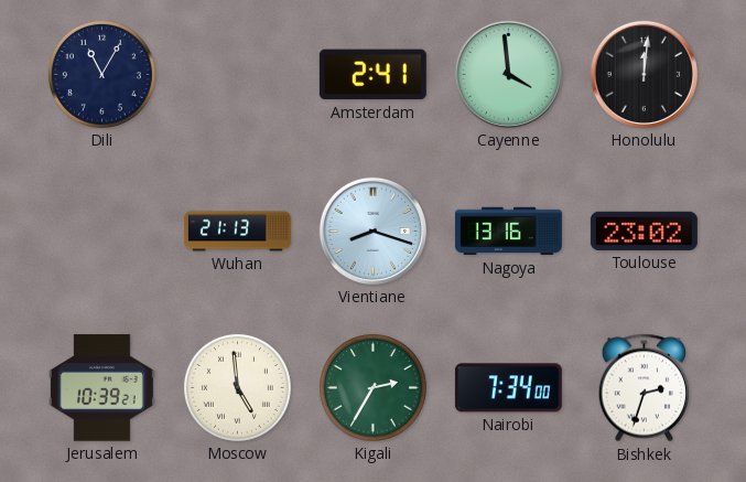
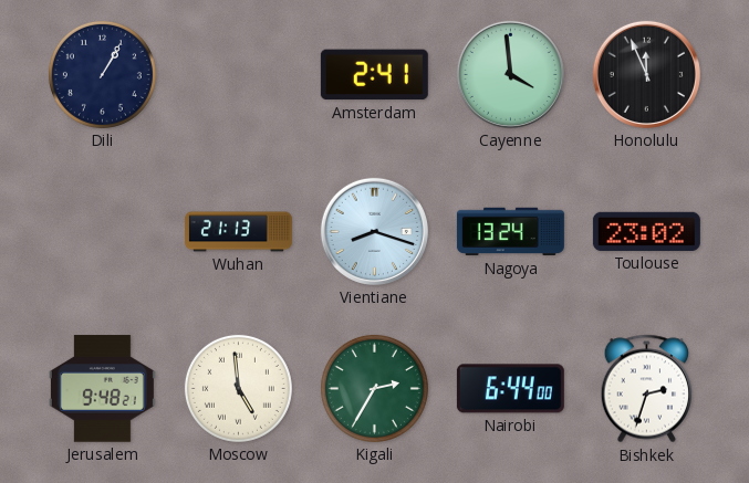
Dili: 11:05 -> 1:05
Honolulu: 12:01 -> 11:56
Nagoya: 13:16 -> 13:24
Jerusalem: 10:39 -> 9:48
Nairobi: 7:34 -> 6:44
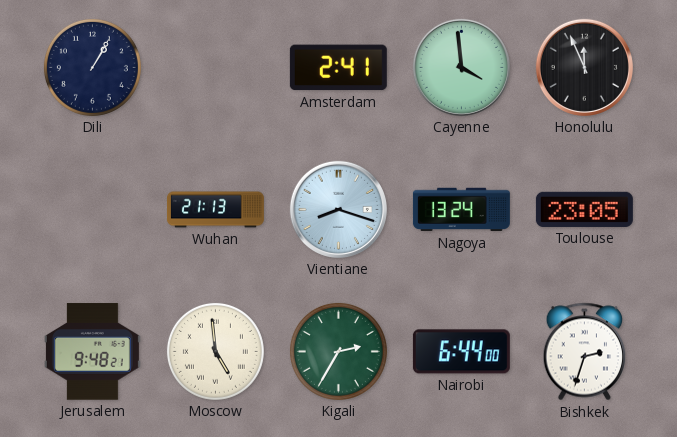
Toulouse: 23:02 -> 23:05
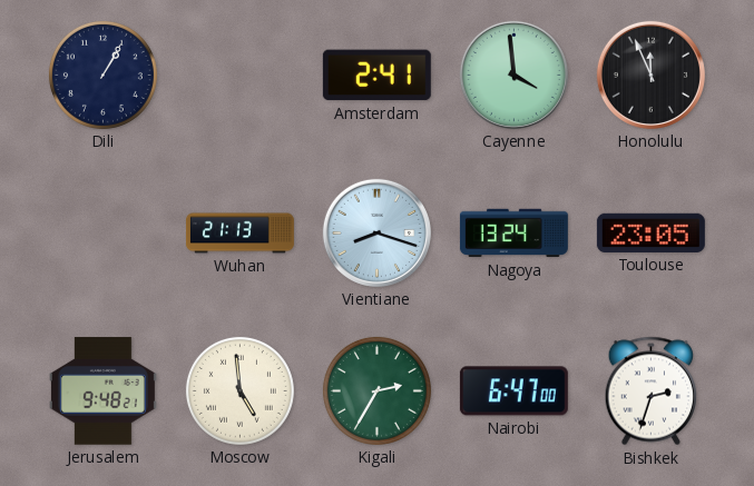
Nairobi: 6:44 -> 6:47
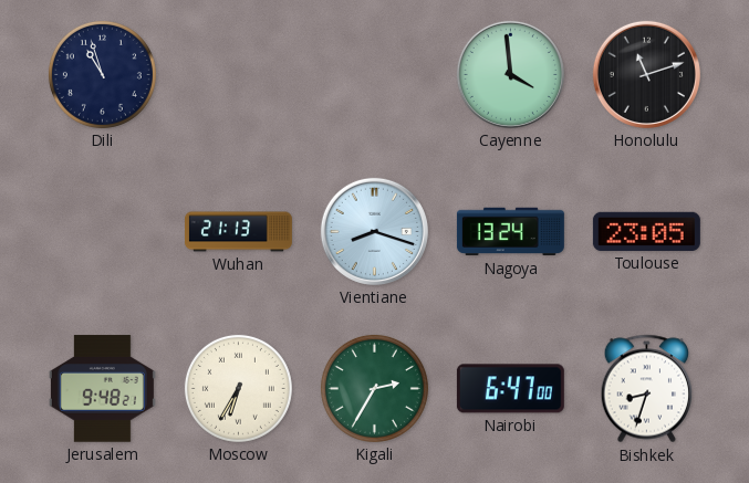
Dili: 1:05 -> 10:57
Amsterdam: 2:41 -> none
Honolulu: 11:56 -> 11:12
Moscow: 4:59 -> 6:35
Bishkek: 2:33 -> 8:33
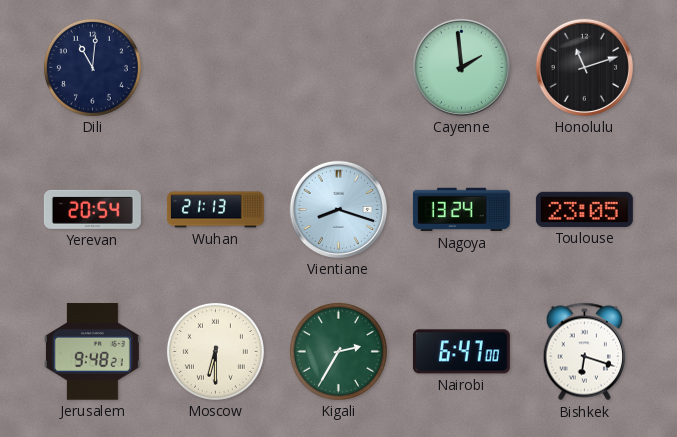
Dili: 10:57 -> 11:01
Cayenne: 3:59 -> 1:59
Yerevan: none -> 20:54
Moscow: 6:35 -> 6:30
Bishkek: 8:33 -> 6:18
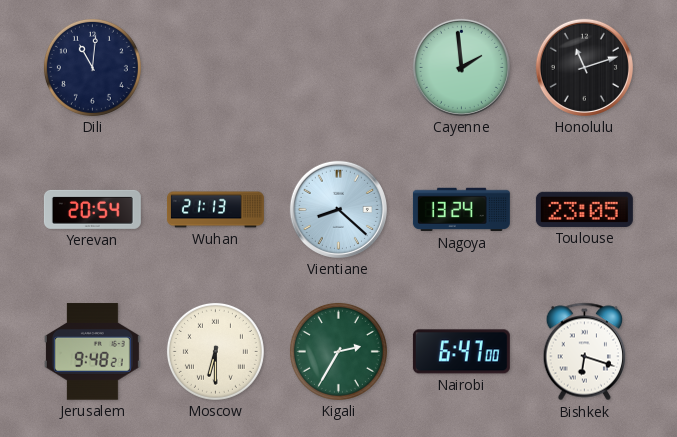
Vientiane: 8:18 -> 8:22
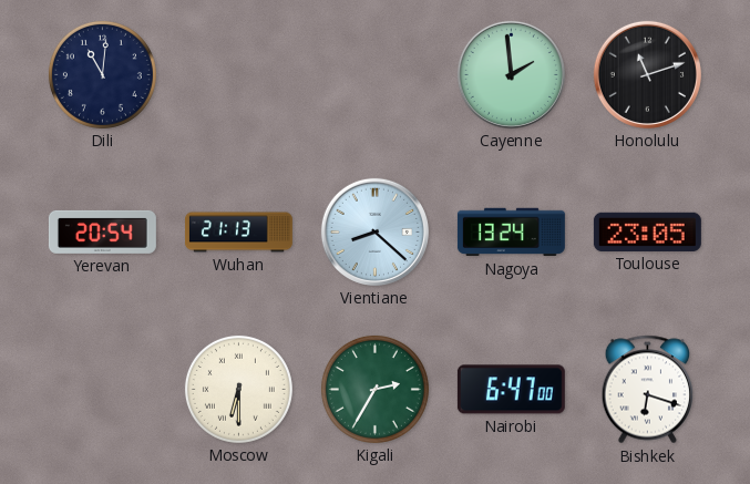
Jerusalem: 9:48 -> none
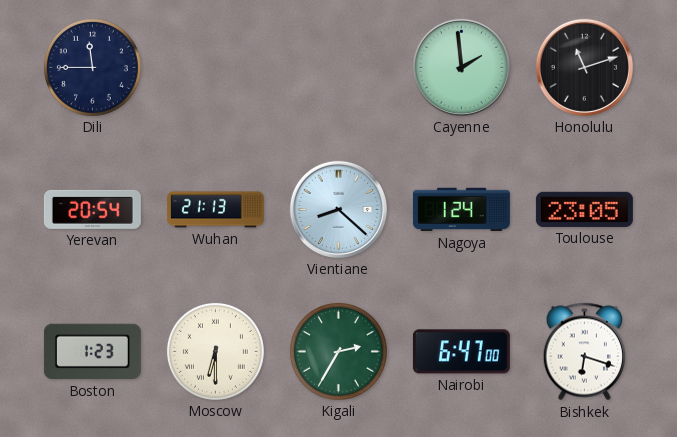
Dili: 11:01 -> 11:45
Nagoya: 13:24 -> 1:24
Boston: none -> 1:23
